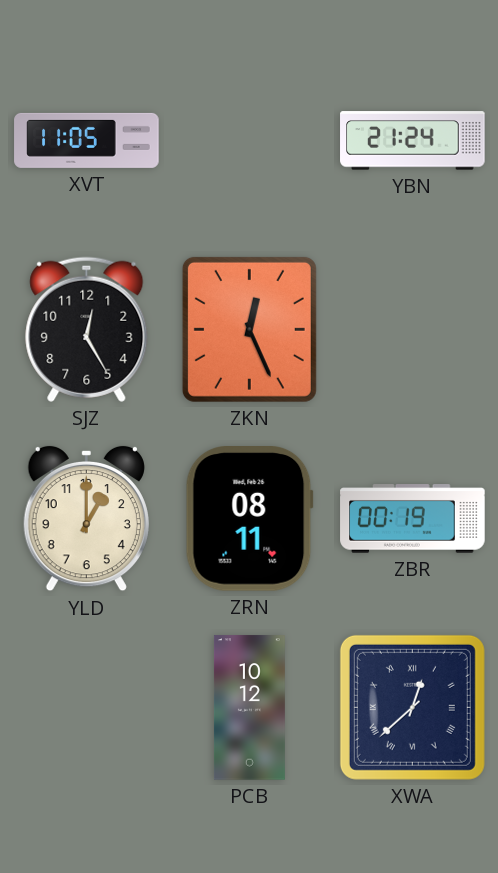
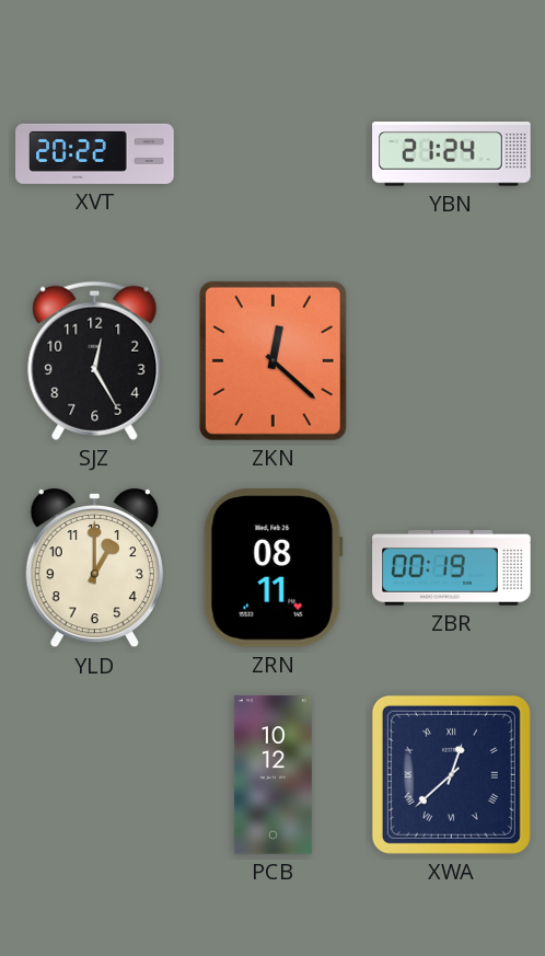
XVT: 11:05 -> 20:22
ZKN: 12:26 -> 12:22
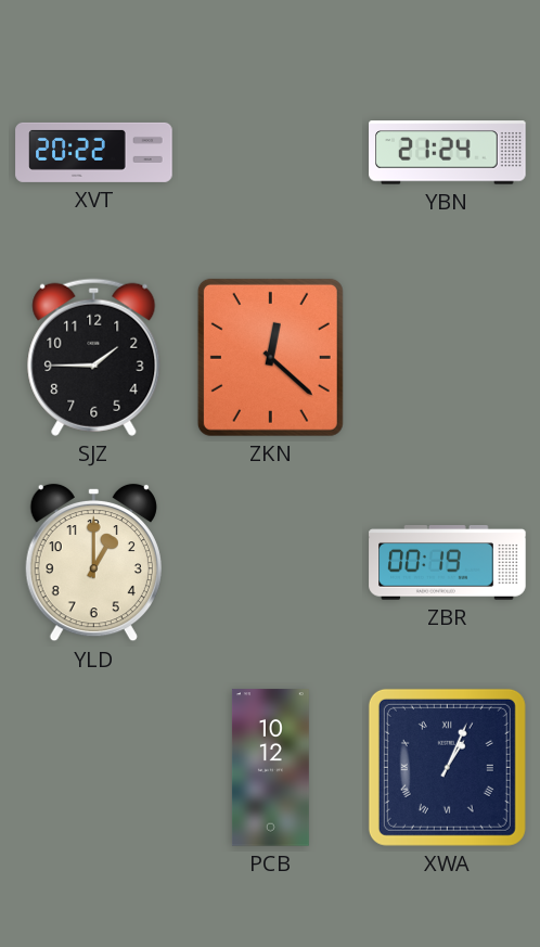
SJZ: 12:25 -> 1:45
ZRN: 08:11 -> none
XWA: 12:38 -> 1:04
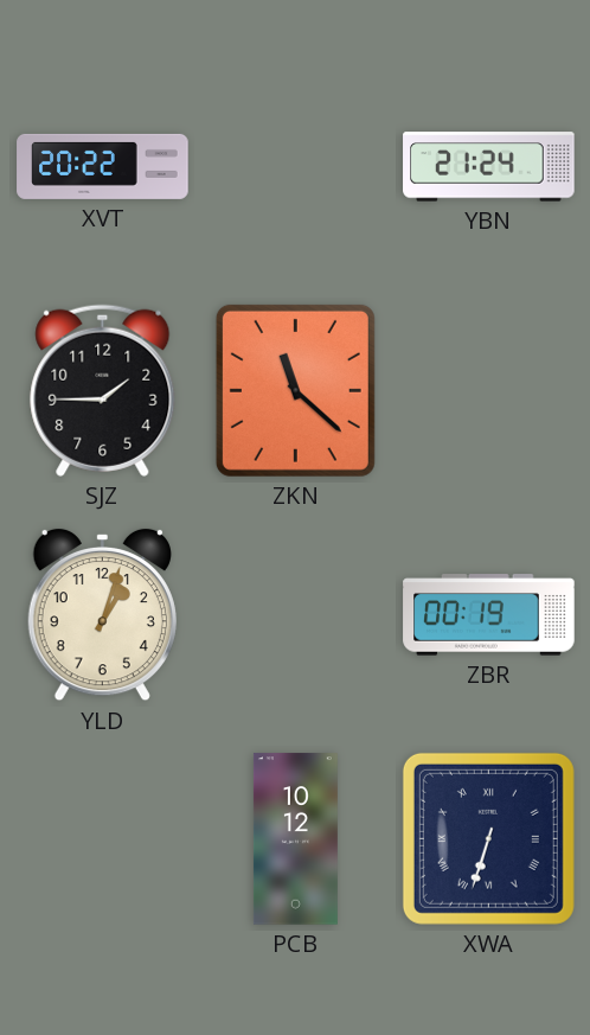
ZKN: 12:22 -> 11:22
YLD: 1:00 -> 1:03
XWA: 1:04 -> 6:33
